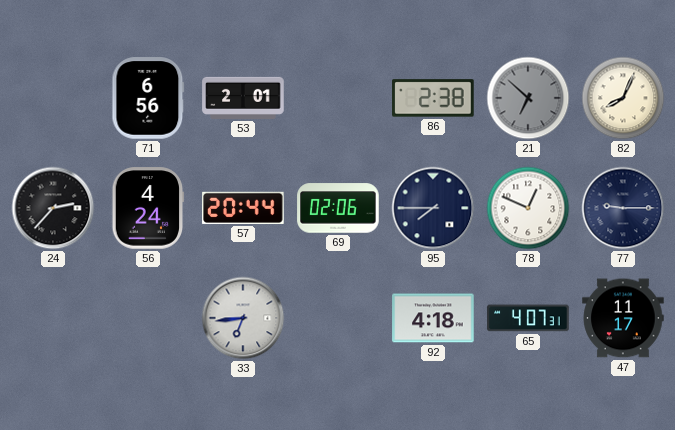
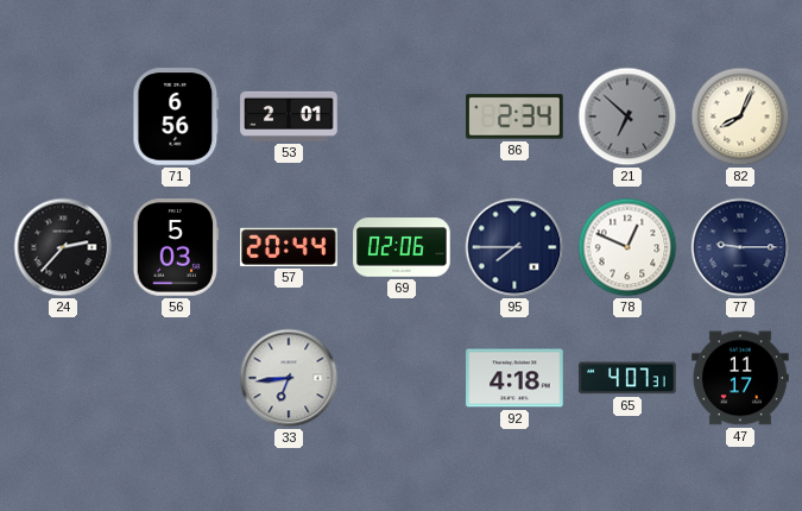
86: 2:38 -> 2:34
56: 4:24 -> 5:03
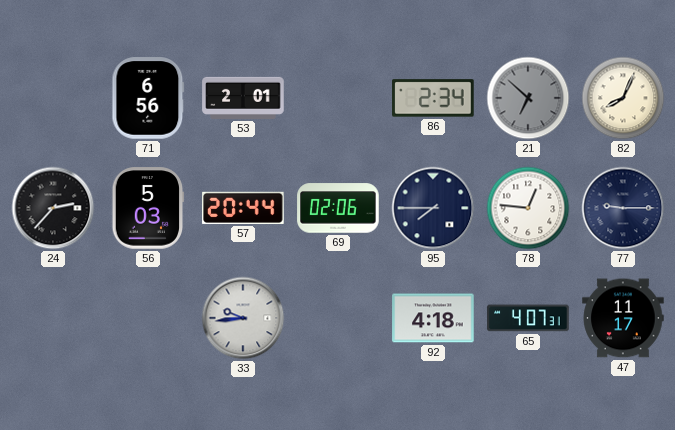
78: 12:49 -> 12:46
33: 6:44 -> 9:44
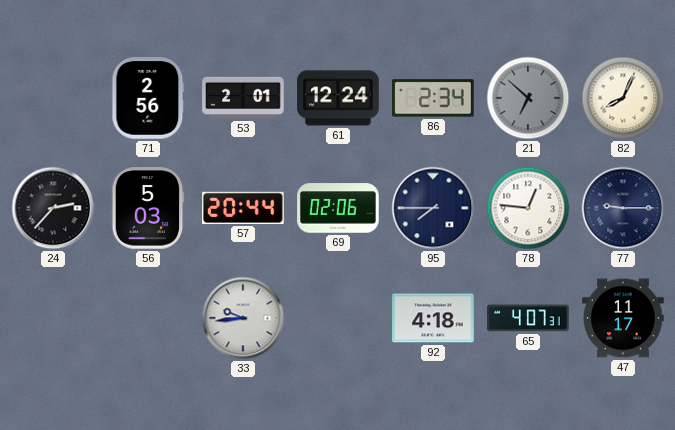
71: 6:56 -> 2:56
61: none -> 12:24
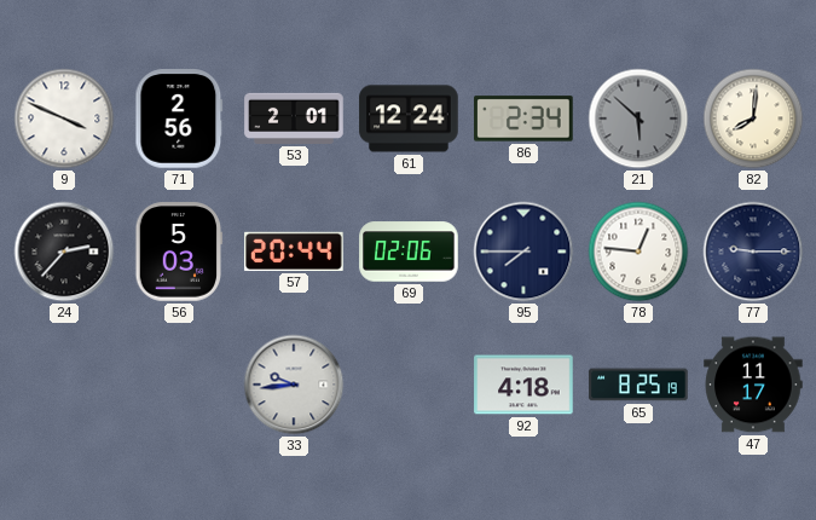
9: none -> 3:49
21: 6:52 -> 5:52
82: 8:04 -> 8:01
65: 4:07 -> 8:25
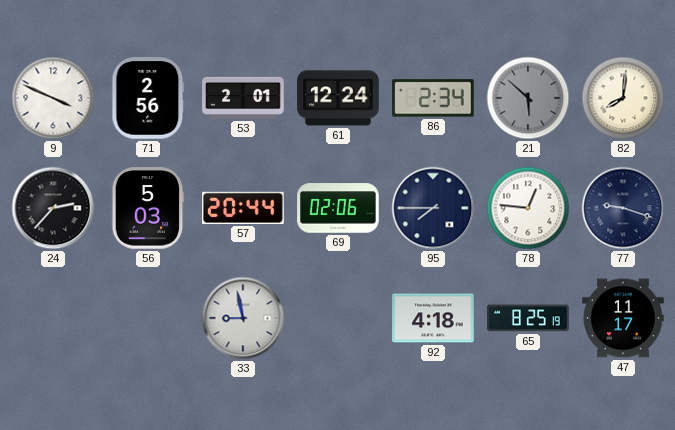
77: 9:15 -> 9:18
33: 9:44 -> 8:58
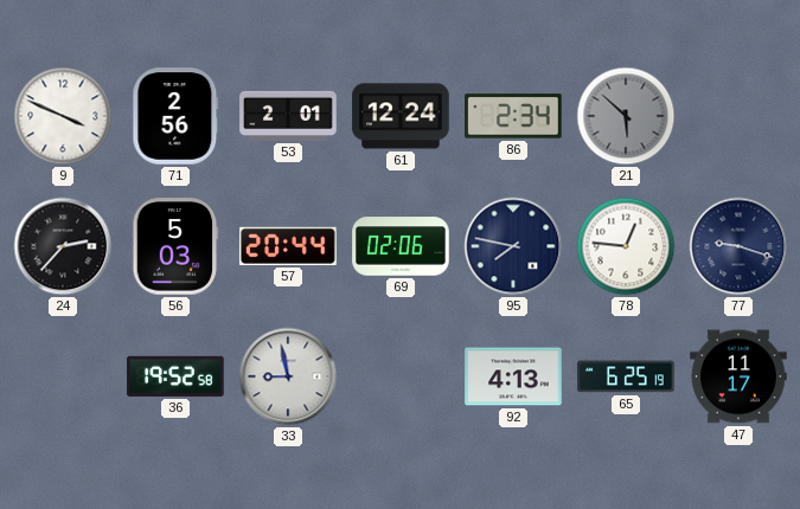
82: 8:01 -> none
95: 7:45 -> 7:47
36: none -> 19:52
92: 4:18 -> 4:13
65: 8:25 -> 6:25
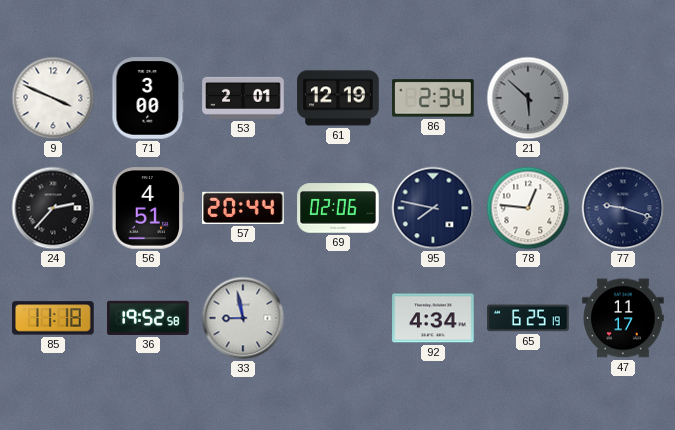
71: 2:56 -> 3:00
61: 12:24 -> 12:19
56: 5:03 -> 4:51
85: none -> 11:18
92: 4:13 -> 4:34
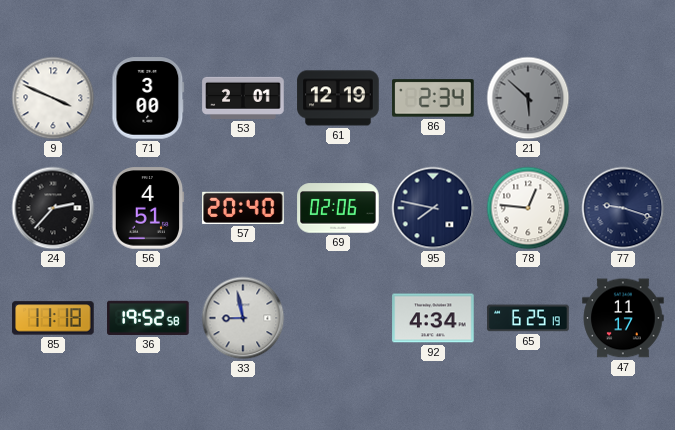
57: 20:44 -> 20:40
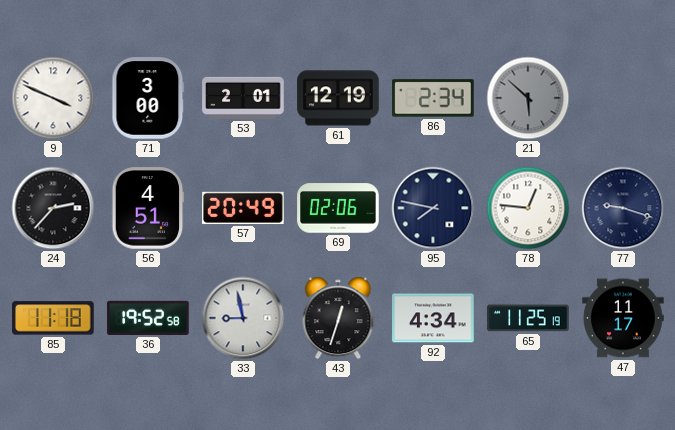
57: 20:40 -> 20:49
43: none -> 12:33
65: 6:25 -> 11:25
